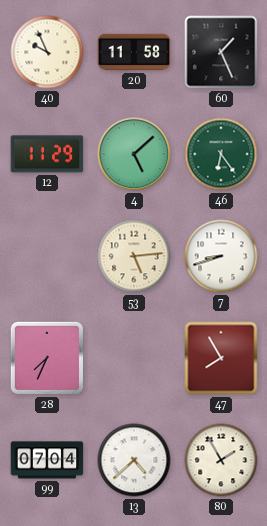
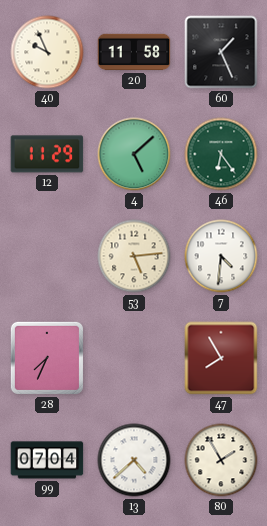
7: 8:42 -> 4:31
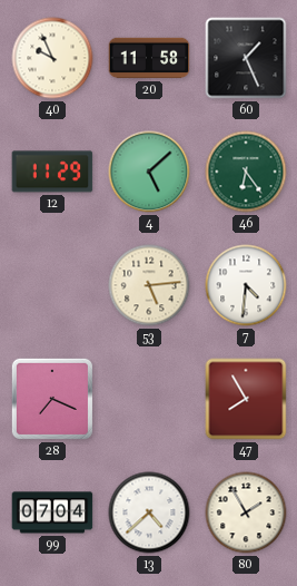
28: 7:34 -> 7:19
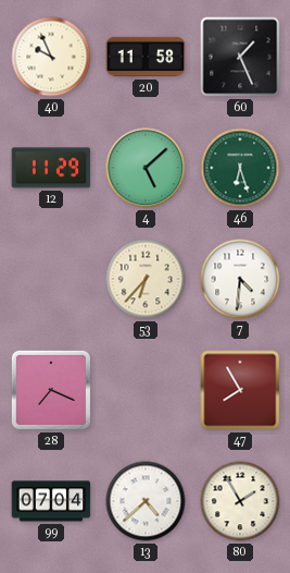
46: 6:24 -> 6:27
53: 5:14 -> 6:37
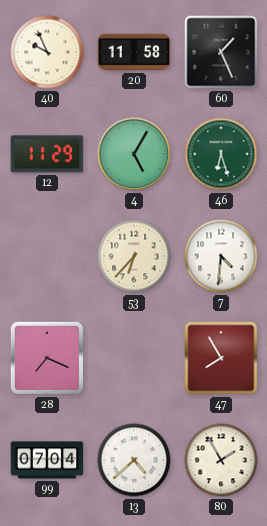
4: 5:08 -> 5:05
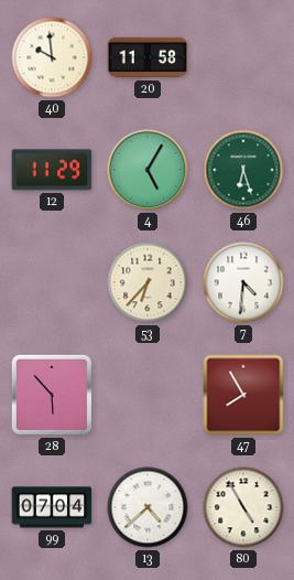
40: 9:56 -> 9:59
60: 1:26 -> none
28: 7:19 -> 5:53
80: 1:55 -> 4:55
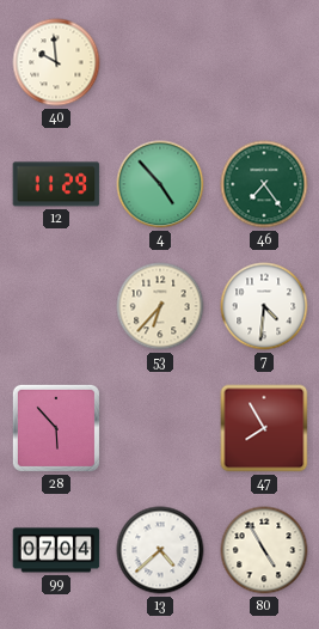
20: 11:58 -> none
4: 5:05 -> 4:53
46: 6:27 -> 7:24
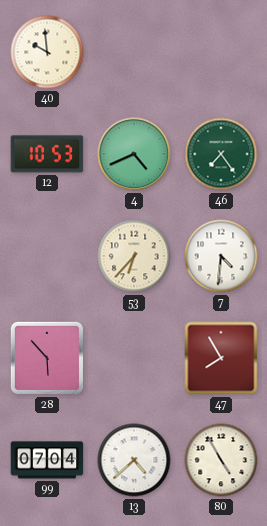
12: 11:29 -> 10:53
4: 4:53 -> 4:41
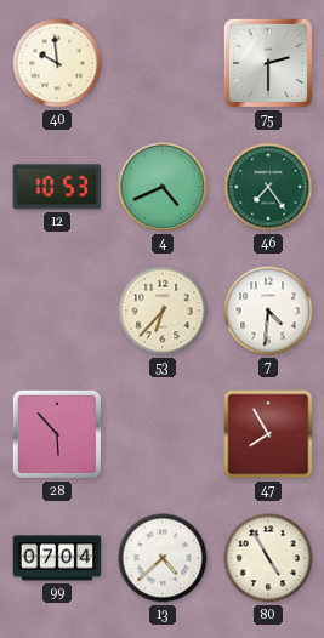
75: none -> 2:30
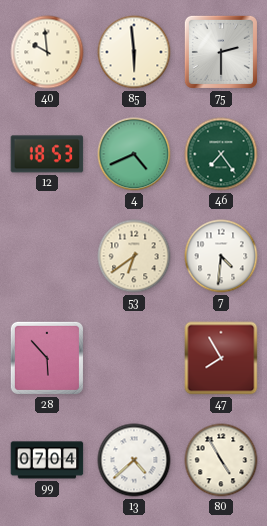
85: none -> 5:59
12: 10:53 -> 18:53
53: 6:37 -> 6:39
